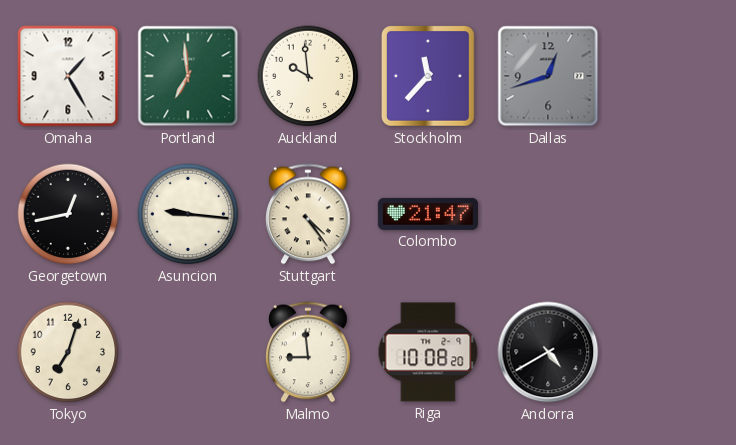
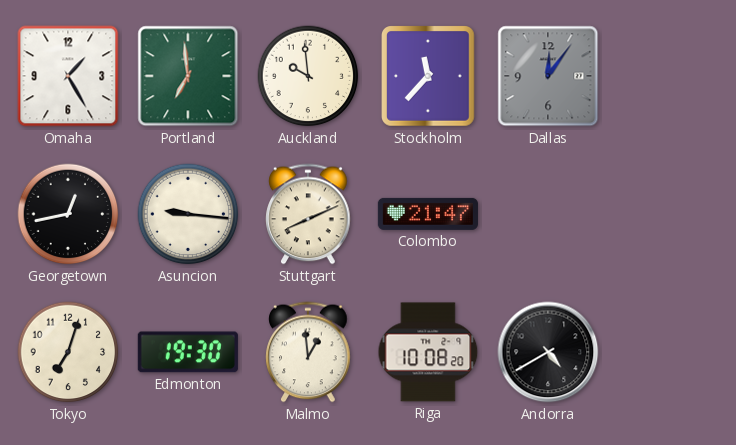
Dallas: 12:42 -> 12:06
Stuttgart: 4:24 -> 8:11
Edmonton: none -> 19:30
Malmo: 8:59 -> 12:59
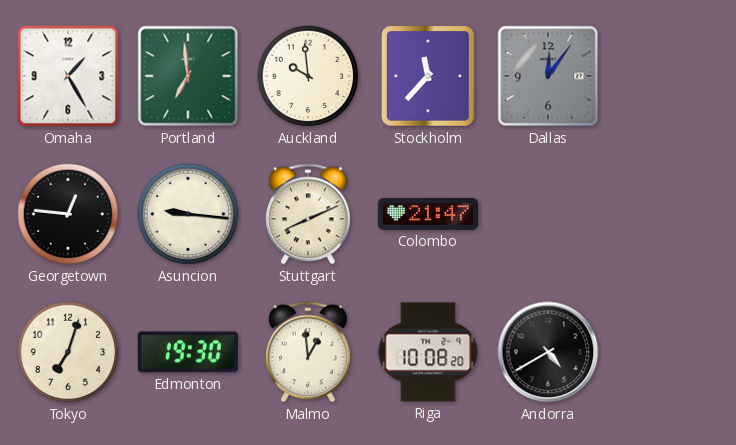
Georgetown: 12:43 -> 12:46
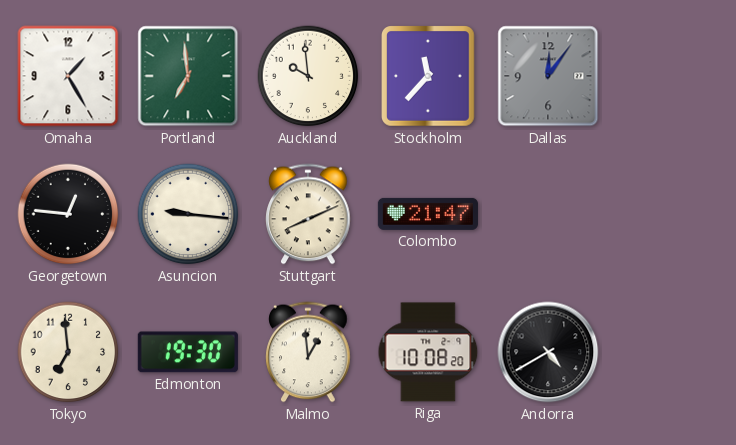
Tokyo: 7:03 -> 6:59
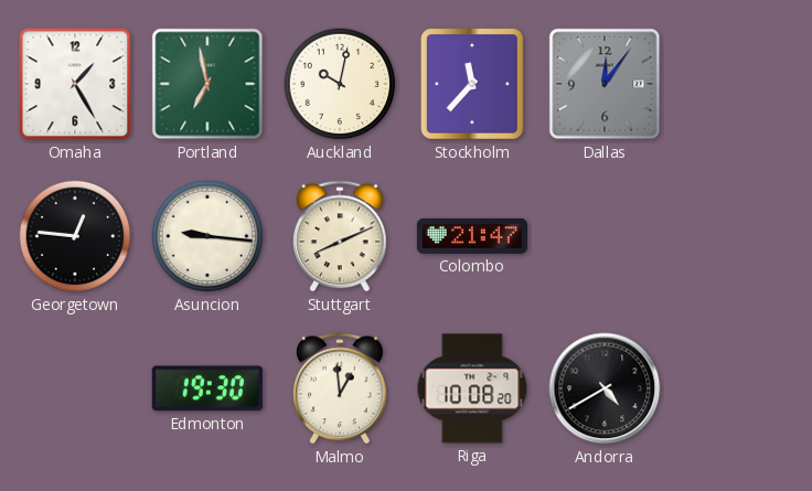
Portland: 6:59 -> 6:58
Auckland: 9:59 -> 10:02
Tokyo: 6:59 -> none
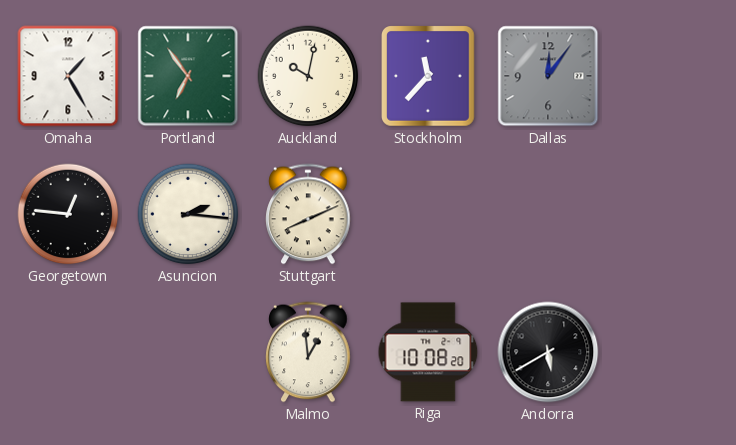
Portland: 6:58 -> 6:54
Asuncion: 9:16 -> 2:16
Colombo: 21:47 -> none
Edmonton: 19:30 -> none
Andorra: 4:40 -> 5:40
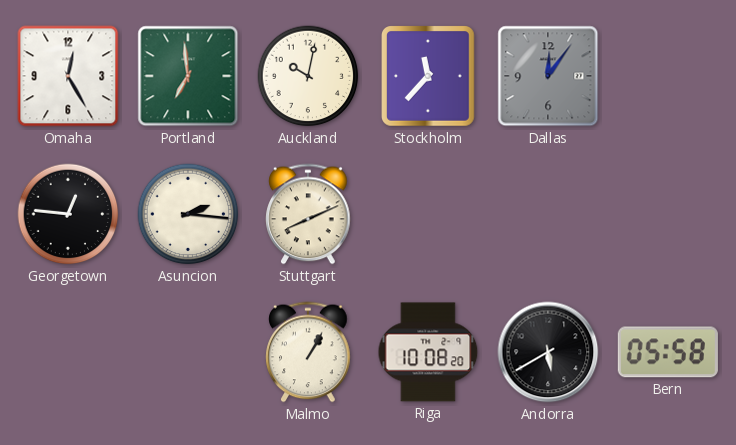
Omaha: 1:25 -> 12:25
Portland: 6:54 -> 6:59
Malmo: 12:59 -> 1:05
Bern: none -> 05:58
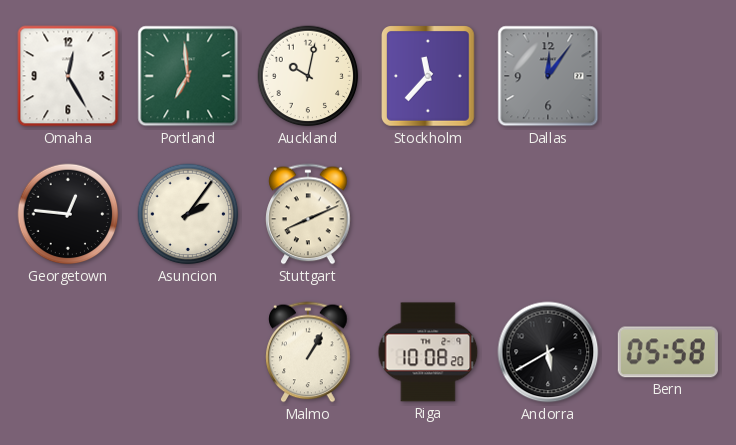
Asuncion: 2:16 -> 2:06
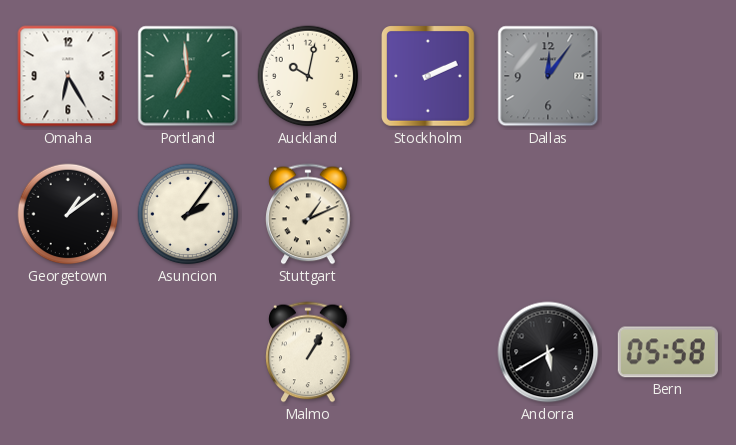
Omaha: 12:25 -> 6:25
Stockholm: 11:37 -> 2:11
Georgetown: 12:46 -> 1:09
Stuttgart: 8:11 -> 1:11
Riga: 10:08 -> none
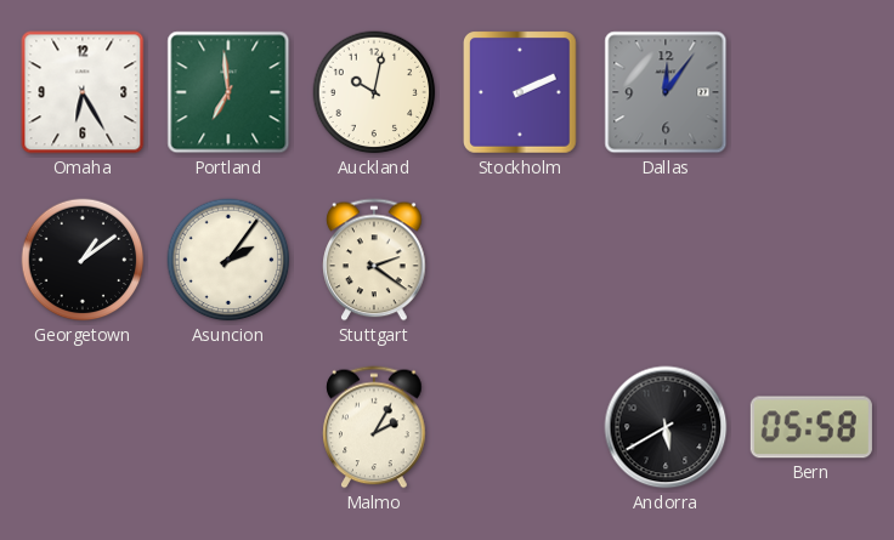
Stuttgart: 1:11 -> 2:21
Malmo: 1:05 -> 2:05
